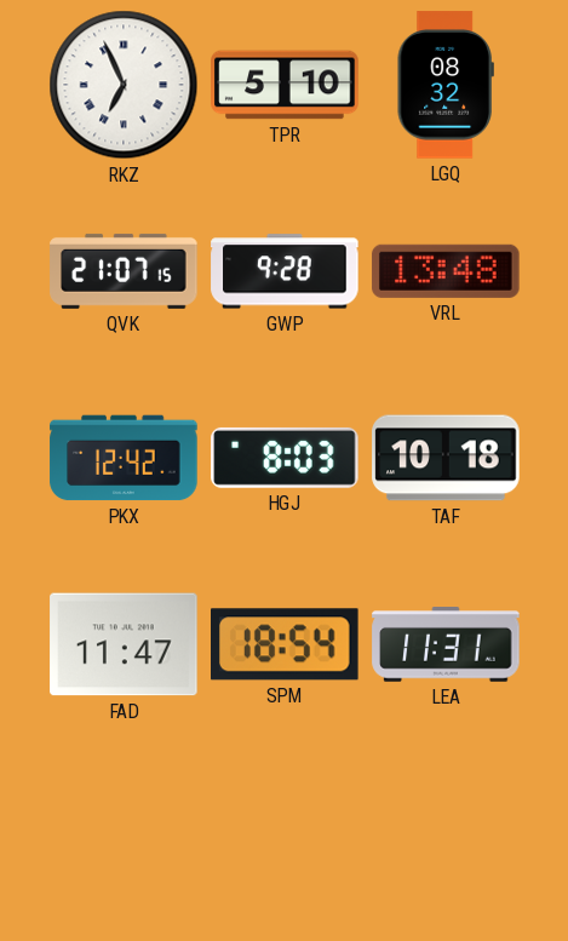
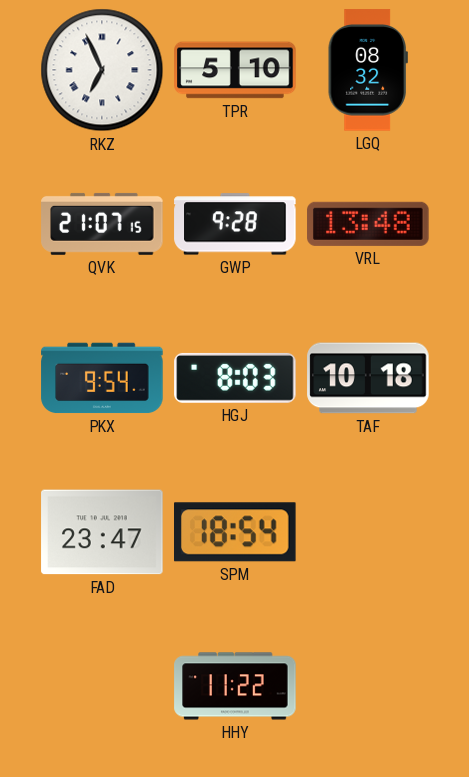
PKX: 12:42 -> 9:54
FAD: 11:47 -> 23:47
LEA: 11:31 -> none
HHY: none -> 11:22
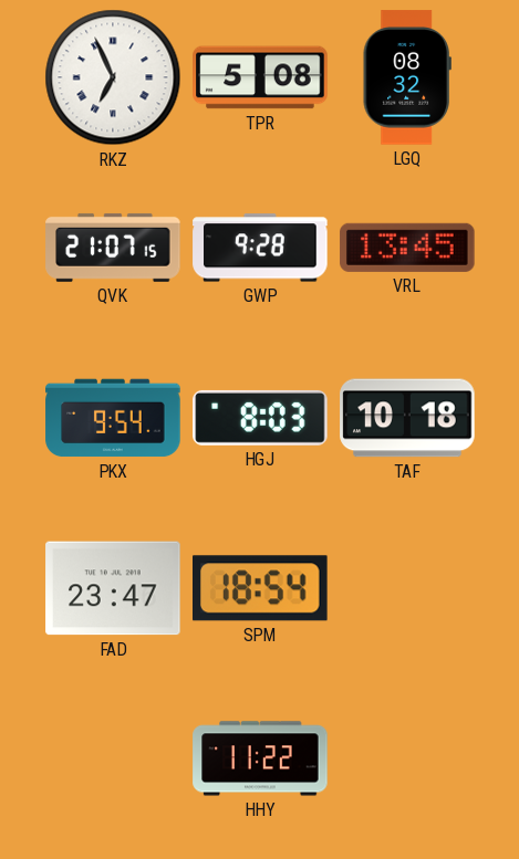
TPR: 5:10 -> 5:08
VRL: 13:48 -> 13:45
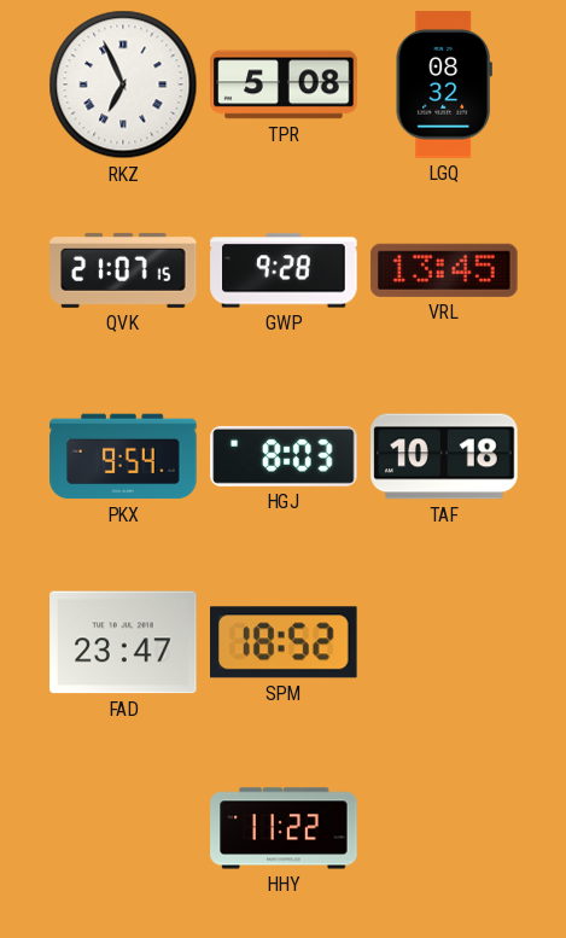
SPM: 18:54 -> 18:52
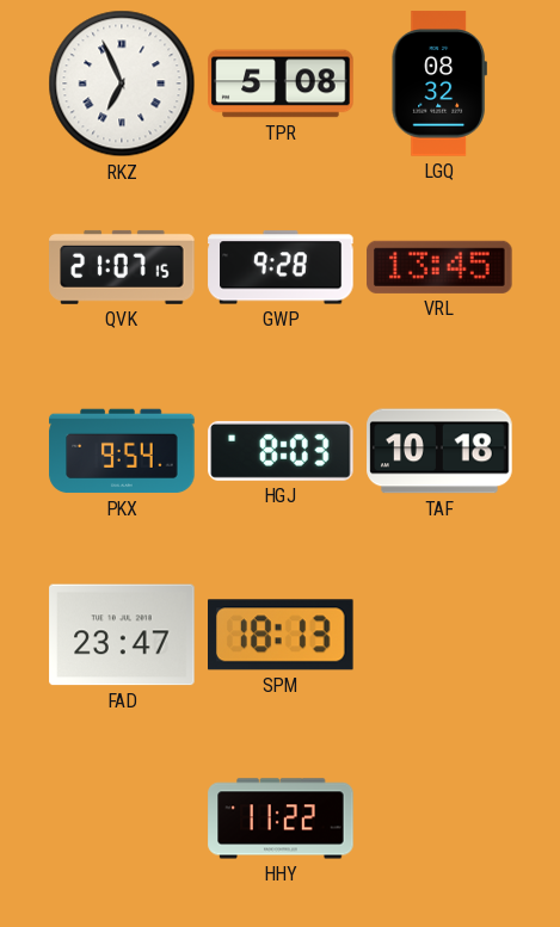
SPM: 18:52 -> 18:13
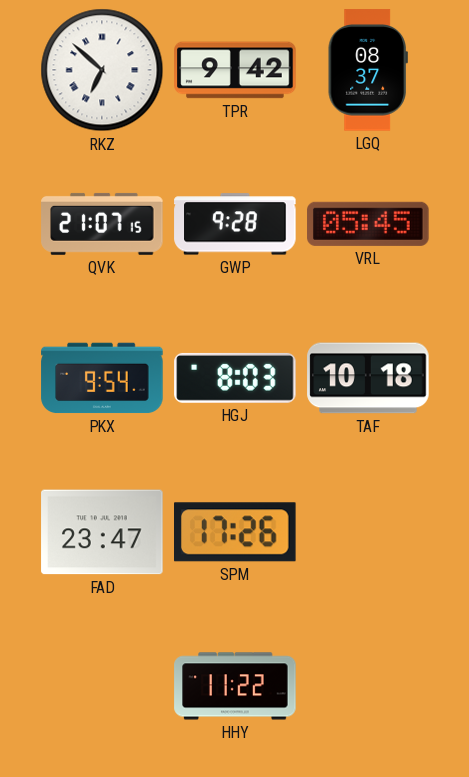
RKZ: 6:56 -> 6:52
TPR: 5:08 -> 9:42
LGQ: 08:32 -> 08:37
VRL: 13:45 -> 05:45
SPM: 18:13 -> 17:26
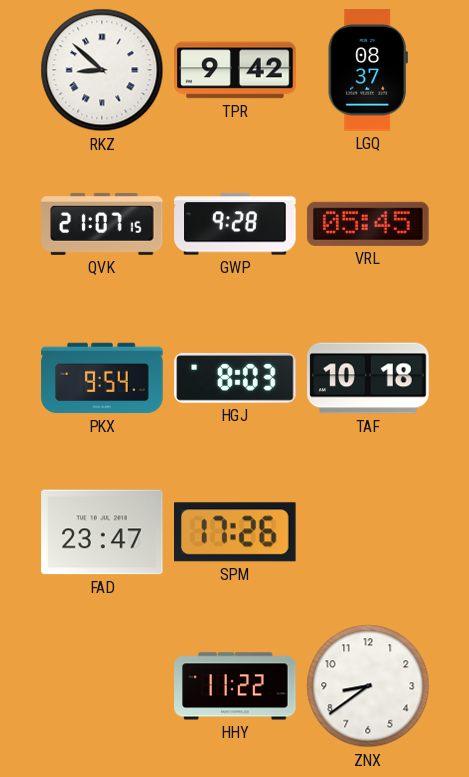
RKZ: 6:52 -> 8:52
ZNX: none -> 8:39
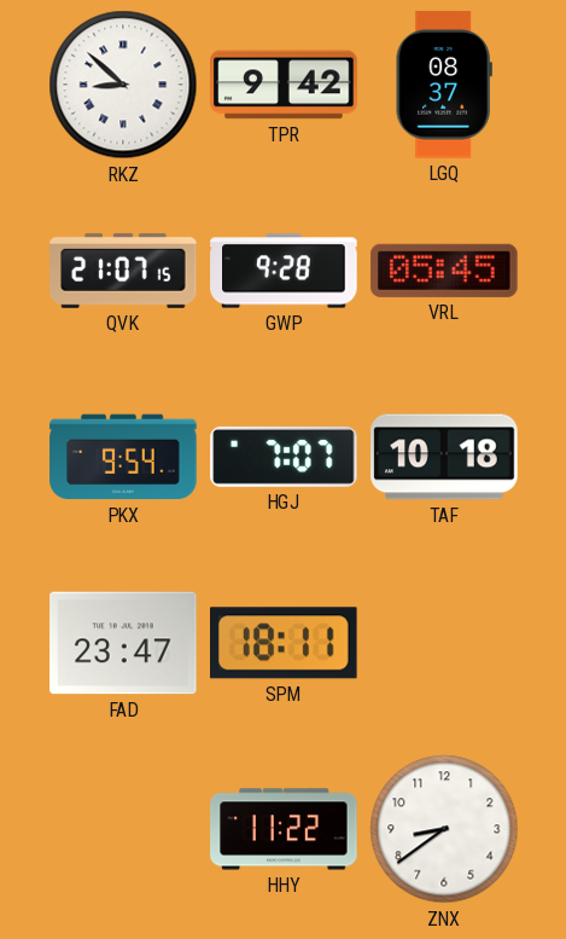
HGJ: 8:03 -> 7:07
SPM: 17:26 -> 18:11
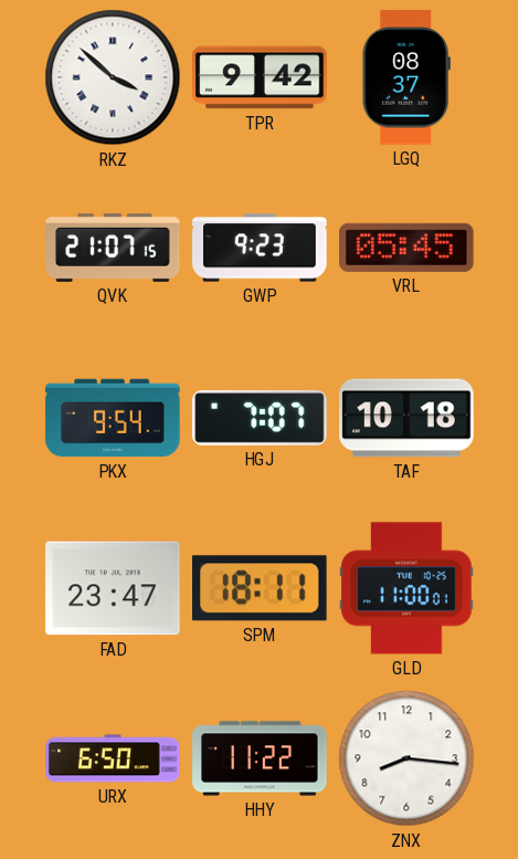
RKZ: 8:52 -> 3:52
GWP: 9:28 -> 9:23
GLD: none -> 11:00
URX: none -> 6:50
ZNX: 8:39 -> 8:16
